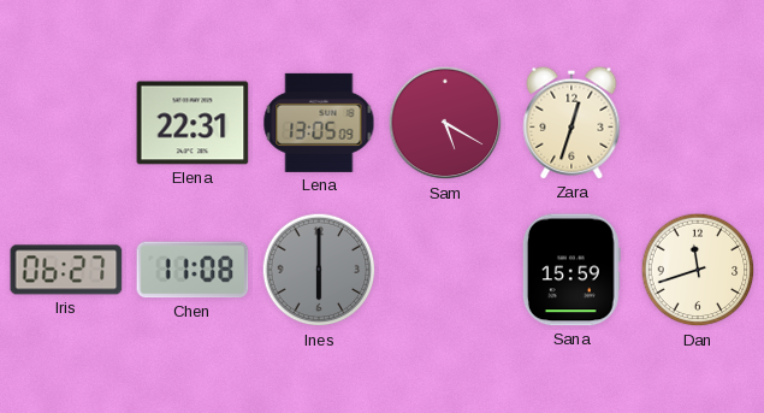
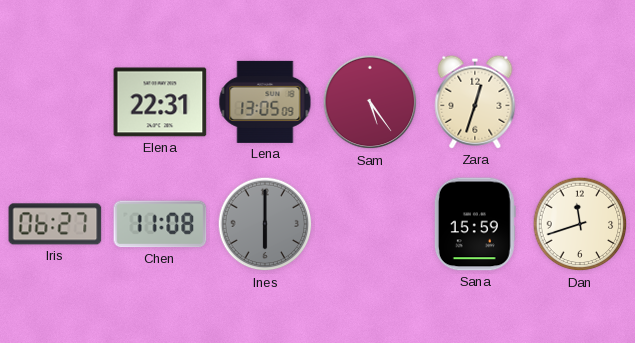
Sam: 5:20 -> 5:24
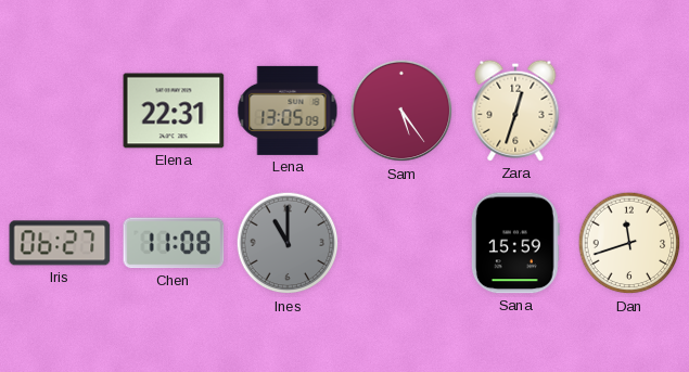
Ines: 6:00 -> 11:00
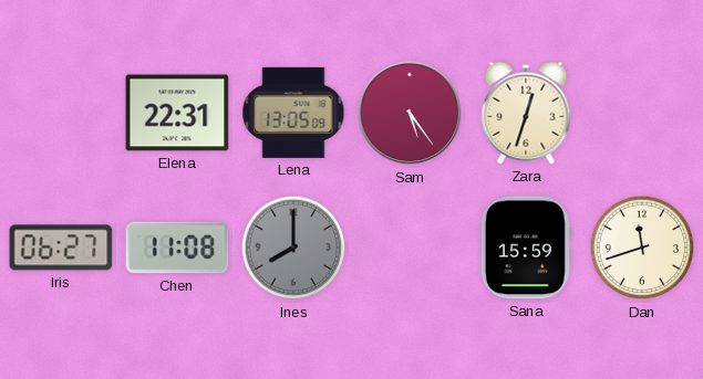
Ines: 11:00 -> 8:00
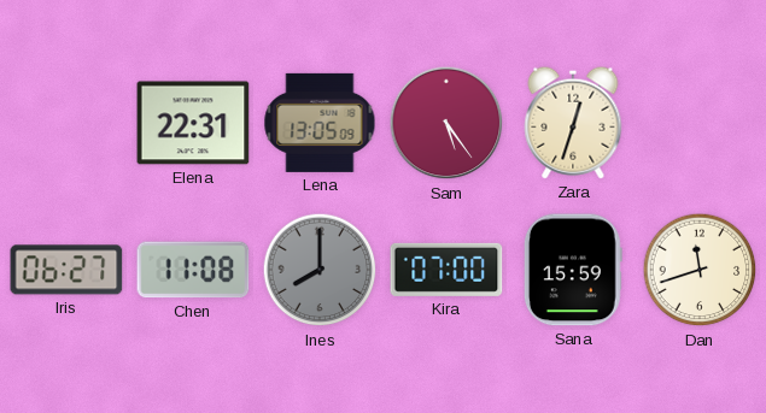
Kira: none -> 07:00
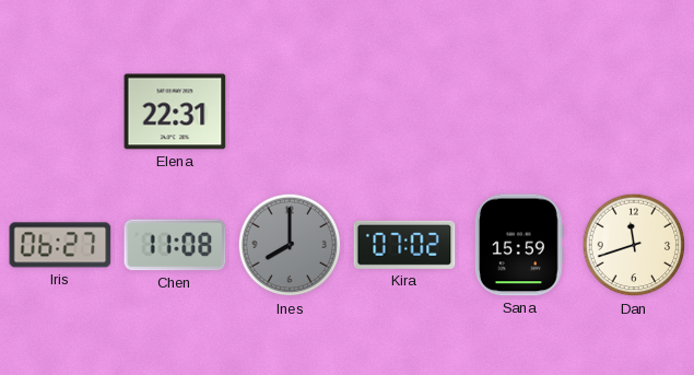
Lena: 13:05 -> none
Sam: 5:24 -> none
Zara: 12:33 -> none
Kira: 07:00 -> 07:02
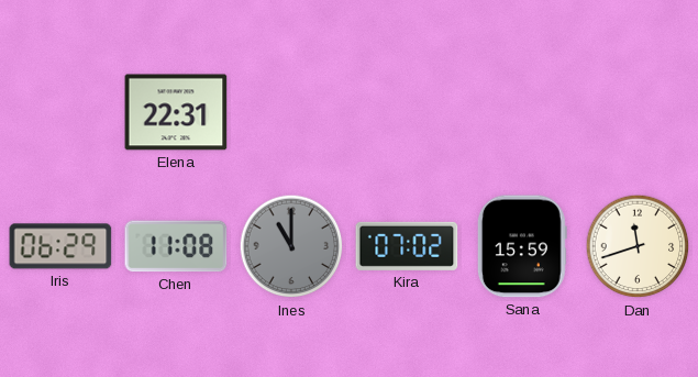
Iris: 06:27 -> 06:29
Ines: 8:00 -> 11:00
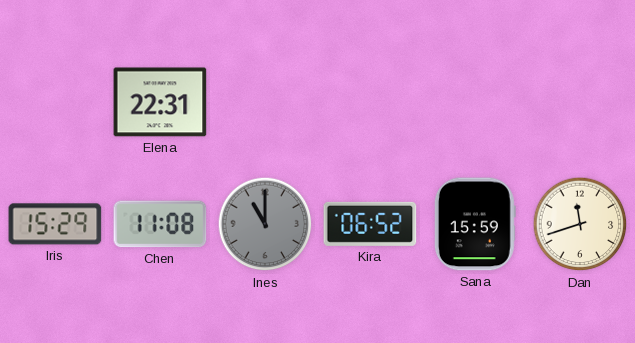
Iris: 06:29 -> 15:29
Kira: 07:02 -> 06:52
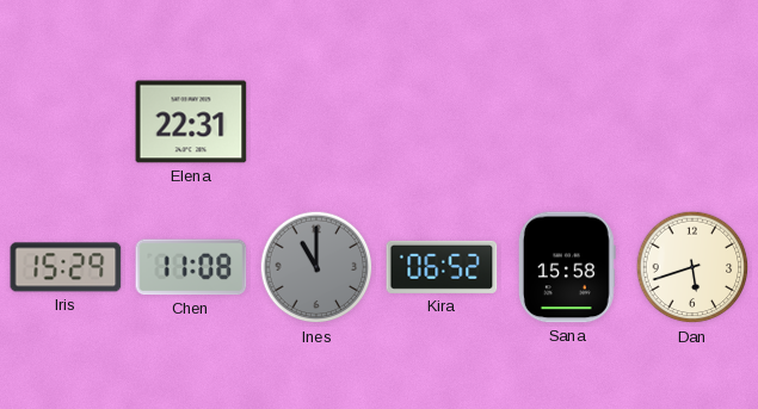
Sana: 15:59 -> 15:58
Dan: 11:42 -> 5:42
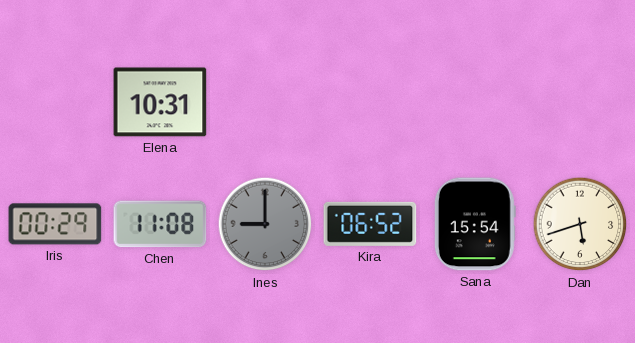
Elena: 22:31 -> 10:31
Iris: 15:29 -> 00:29
Ines: 11:00 -> 9:00
Sana: 15:58 -> 15:54
